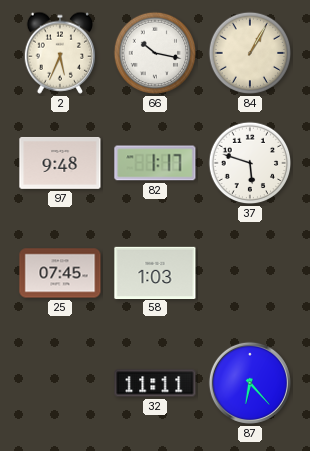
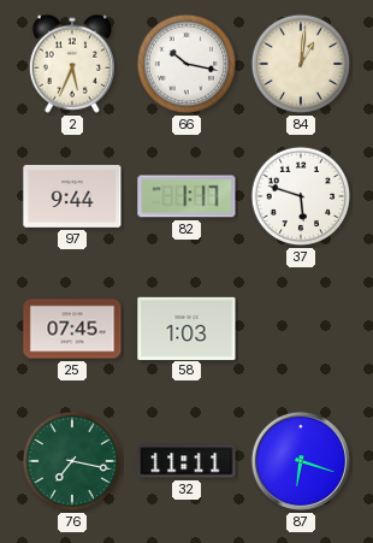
84: 1:05 -> 1:01
97: 9:48 -> 9:44
76: none -> 7:17
87: 6:23 -> 6:18
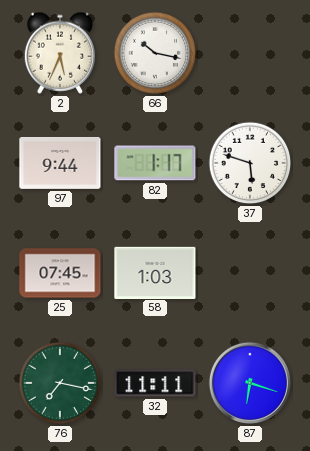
84: 1:01 -> none
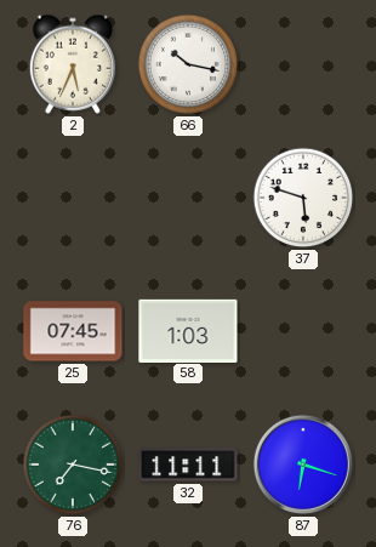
97: 9:44 -> none
82: 1:17 -> none
